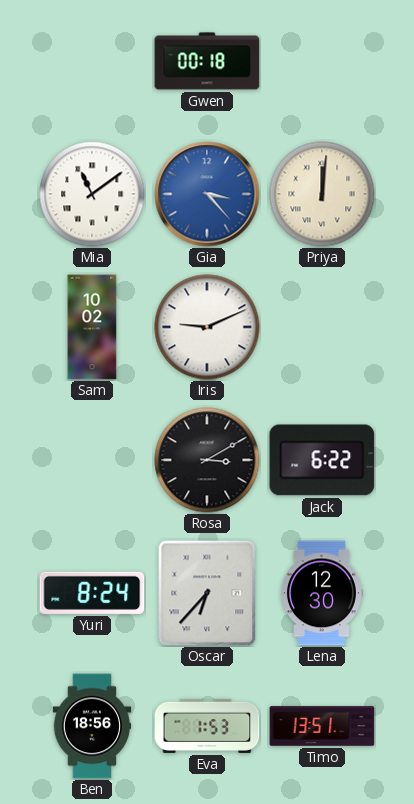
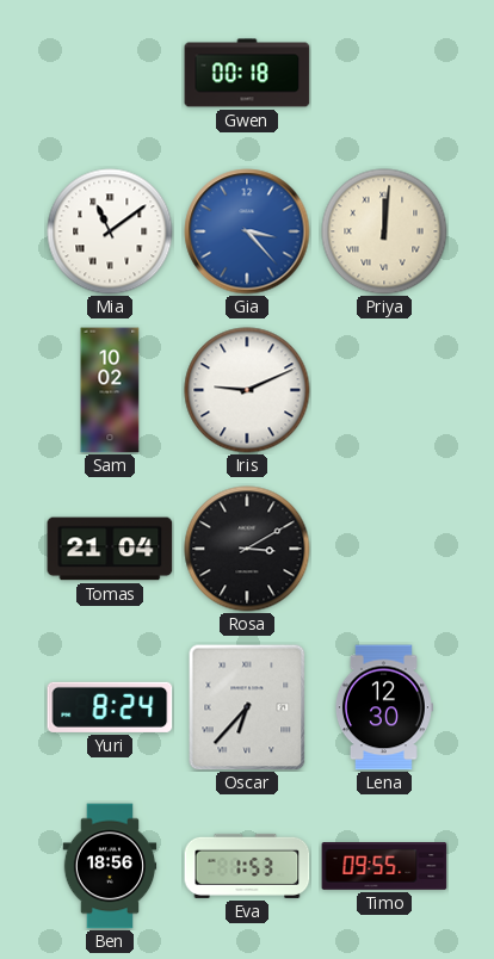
Tomas: none -> 21:04
Jack: 6:22 -> none
Timo: 13:51 -> 09:55
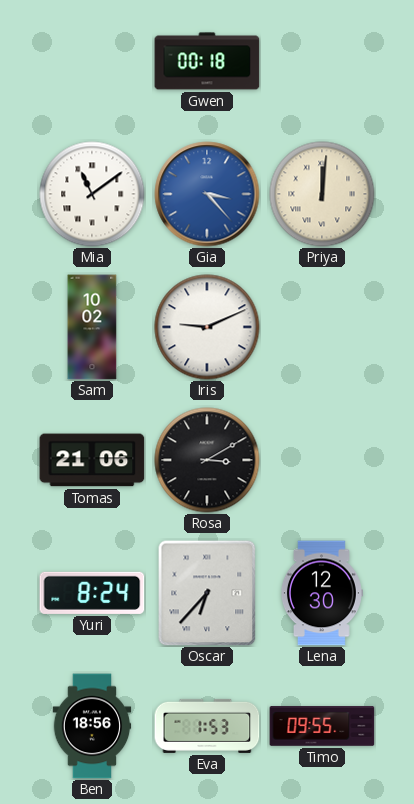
Tomas: 21:04 -> 21:06
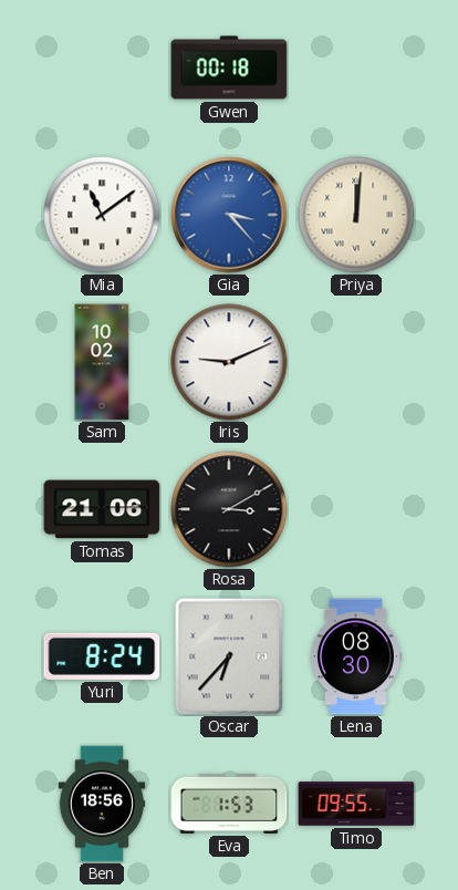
Lena: 12:30 -> 08:30
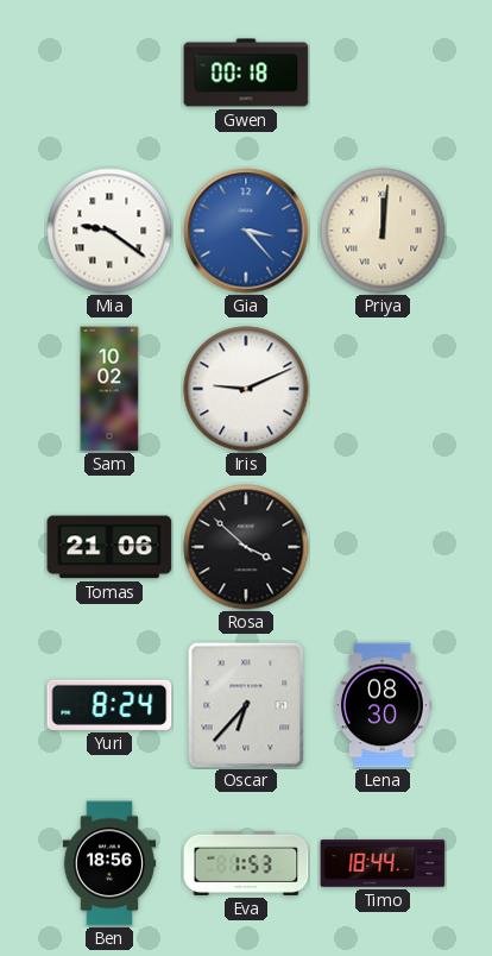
Mia: 11:09 -> 9:21
Rosa: 3:10 -> 3:52
Timo: 09:55 -> 18:44
